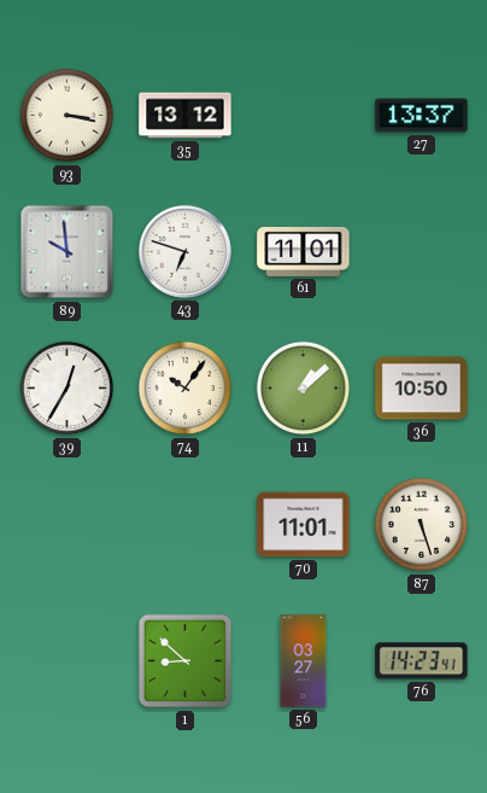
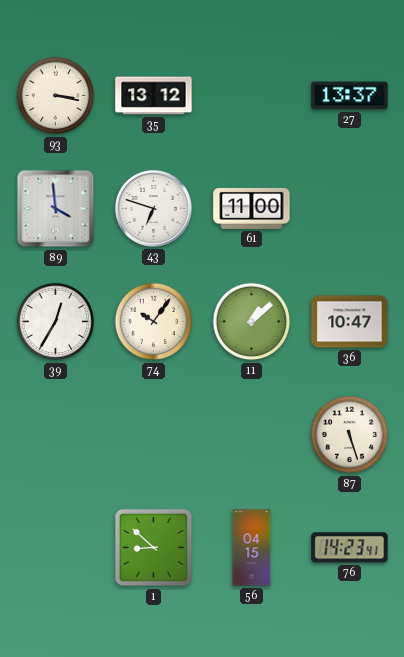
89: 9:59 -> 3:59
61: 11:01 -> 11:00
36: 10:50 -> 10:47
70: 11:01 -> none
56: 03:27 -> 04:15
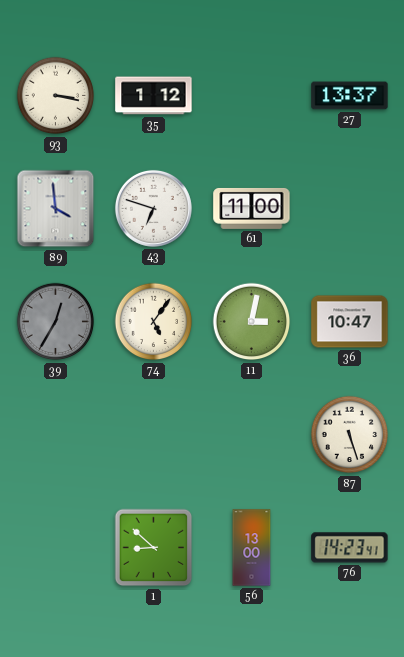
35: 13:12 -> 1:12
39 dial: white -> grey
74: 10:06 -> 5:06
11: 1:08 -> 3:02
56: 04:15 -> 13:00
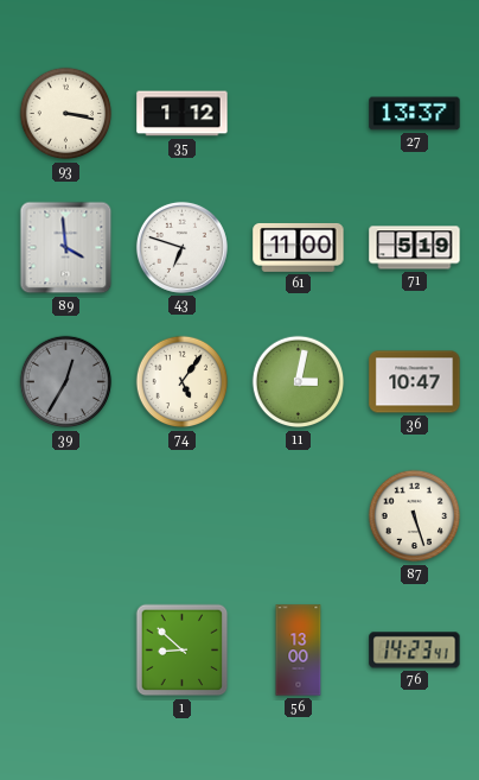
71: none -> 5:19
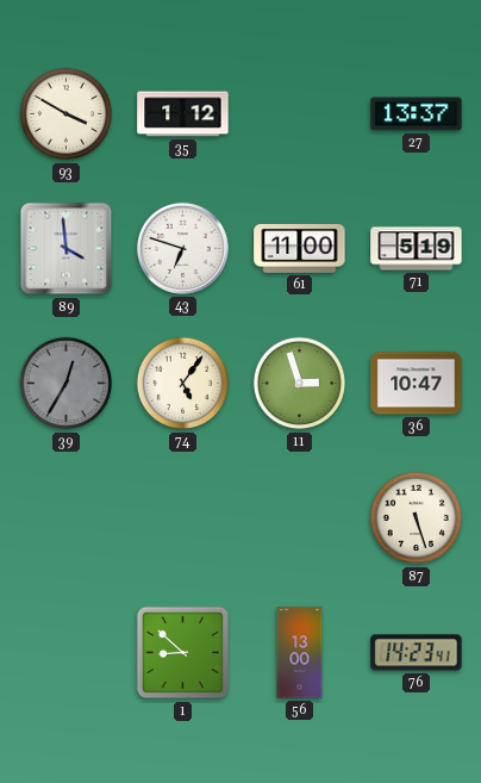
93: 3:17 -> 3:50
11: 3:02 -> 2:57
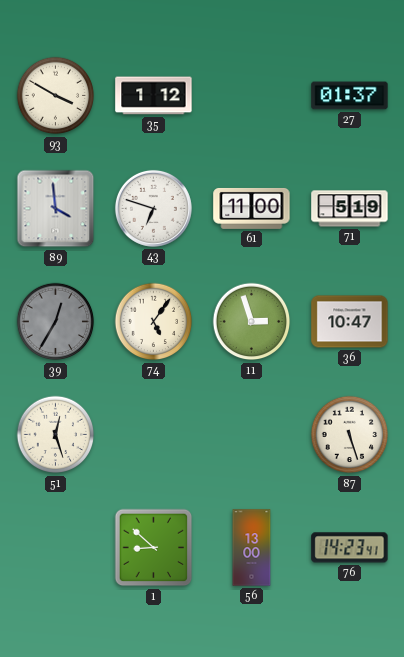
27: 13:37 -> 01:37
51: none -> 12:27
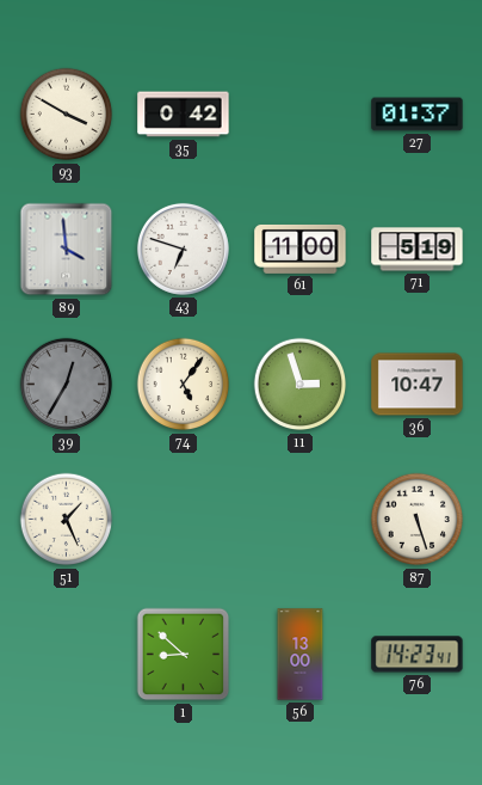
35: 1:12 -> 0:42
51: 12:27 -> 1:26
